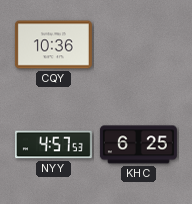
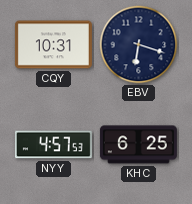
CQY: 10:36 -> 10:31
EBV: none -> 6:18
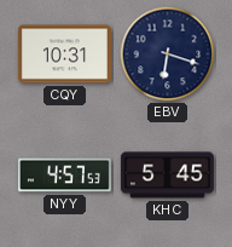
KHC: 6:25 -> 5:45
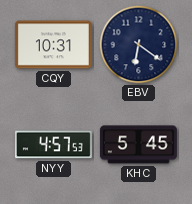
EBV: 6:18 -> 6:21
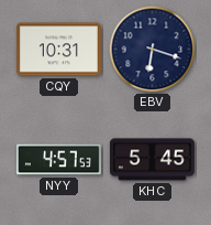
EBV: 6:21 -> 6:18
